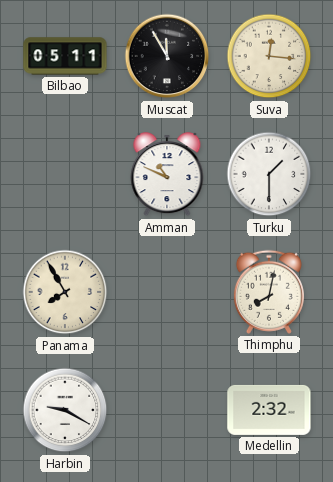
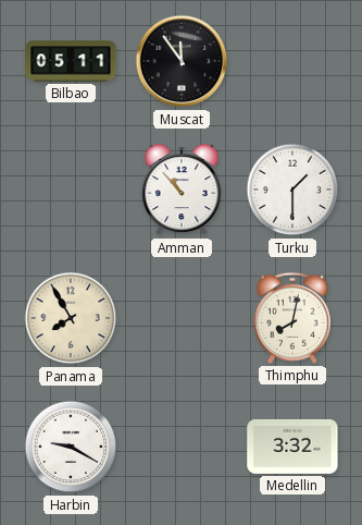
Muscat: 11:55 -> 11:54
Suva: 12:16 -> none
Amman: 10:49 -> 10:53
Medellin: 2:32 -> 3:32
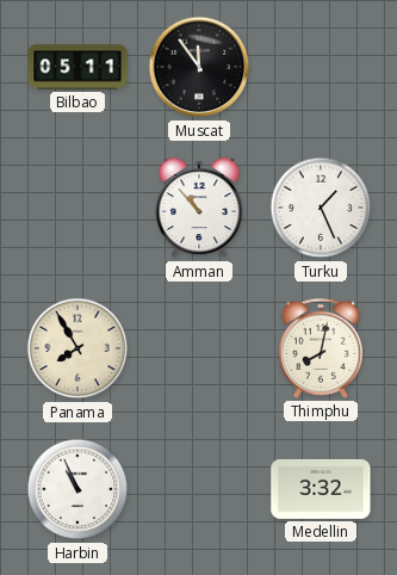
Turku: 1:30 -> 1:26
Harbin: 9:20 -> 10:56
